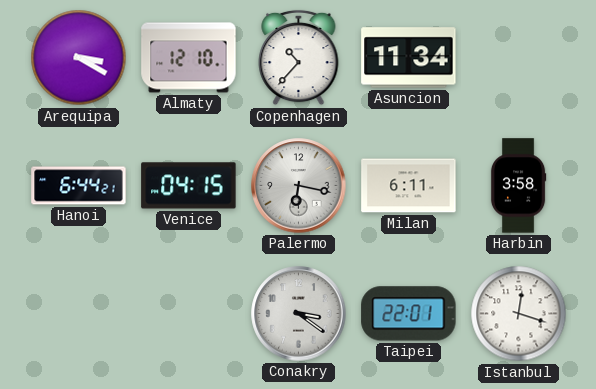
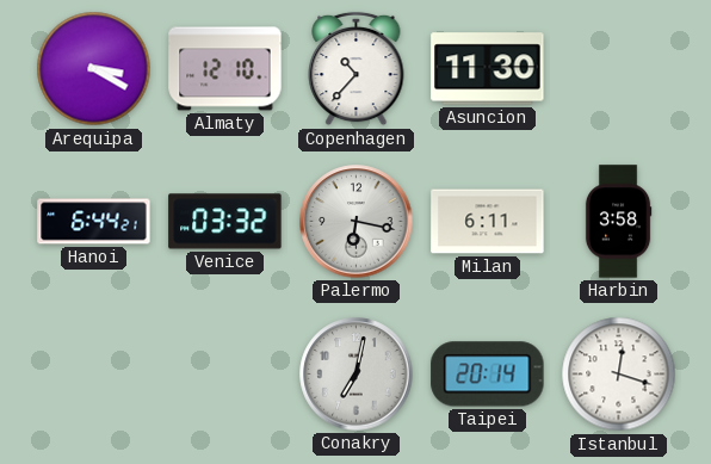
Asuncion: 11:34 -> 11:30
Venice: 04:15 -> 03:32
Conakry: 3:21 -> 7:02
Taipei: 22:01 -> 20:14
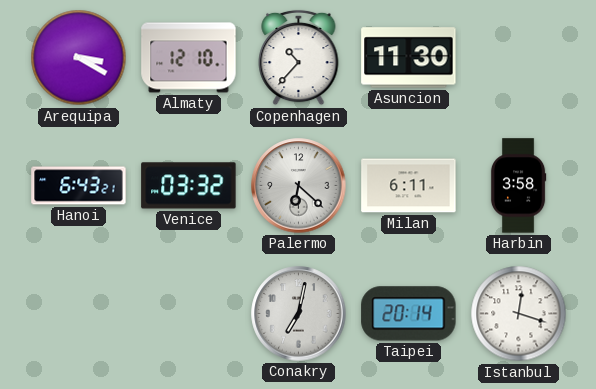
Hanoi: 6:44 -> 6:43
Palermo: 6:17 -> 6:22
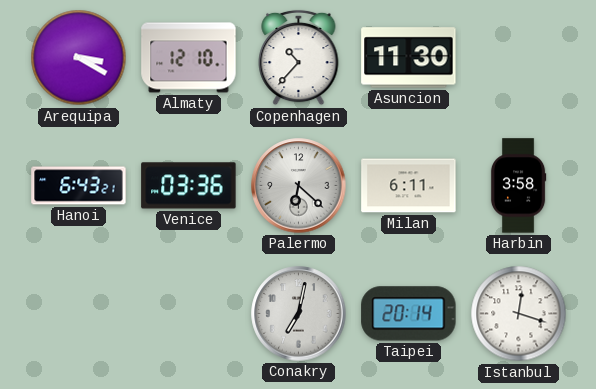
Venice: 03:32 -> 03:36
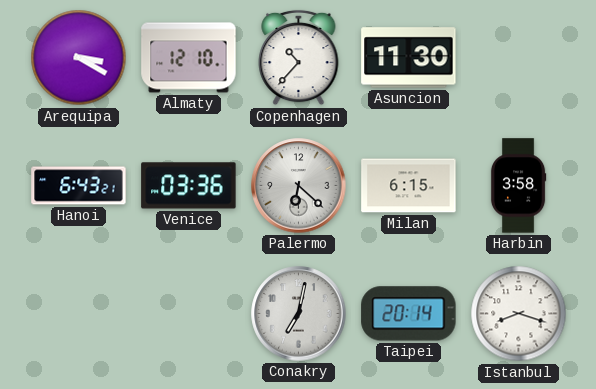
Milan: 6:11 -> 6:15
Istanbul: 12:18 -> 8:18
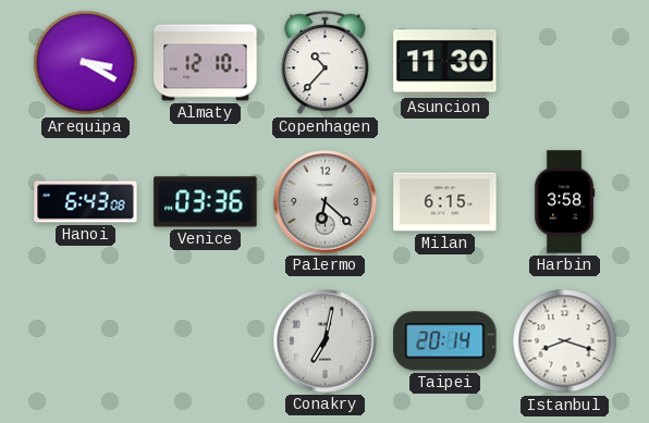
Hanoi: 6:43:21 -> 6:43:08
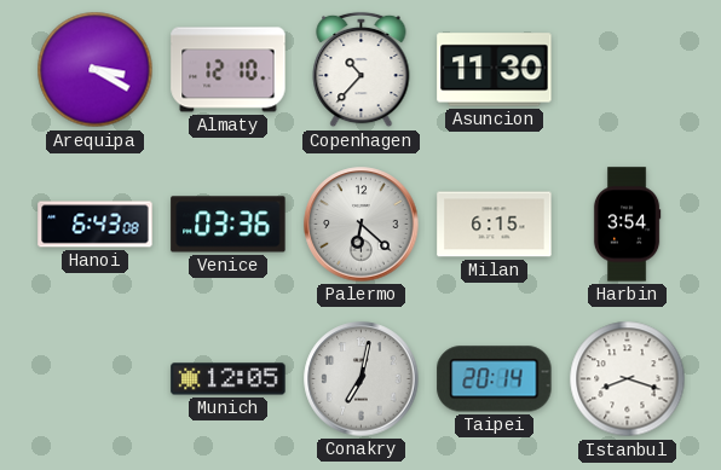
Harbin: 3:58 -> 3:54
Munich: none -> 12:05
